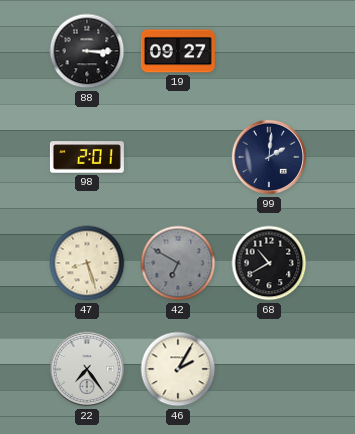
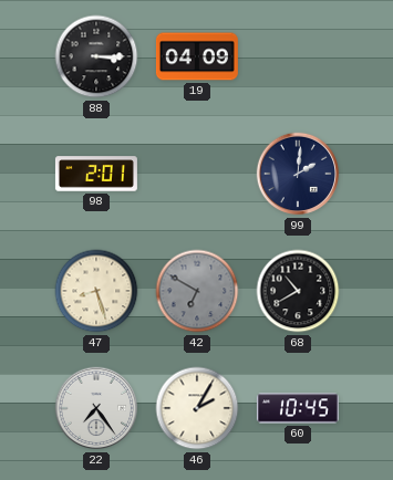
19: 09:27 -> 04:09
60: none -> 10:45
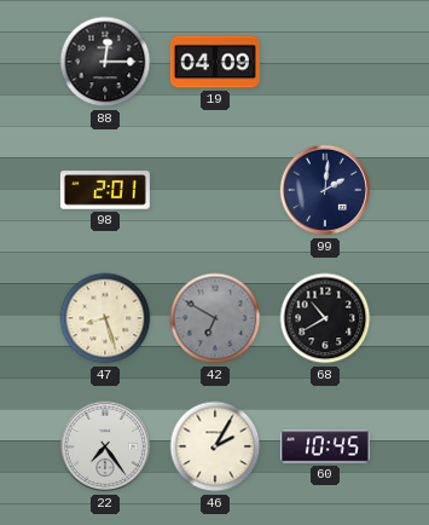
88: 3:15 -> 12:15
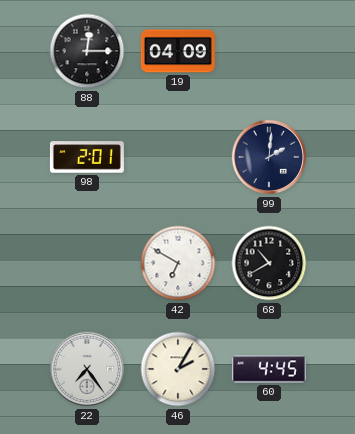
47: 8:27 -> none
42 dial: grey -> white
60: 10:45 -> 4:45
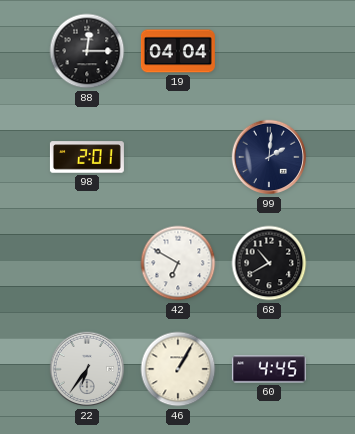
19: 04:09 -> 04:04
22: 7:24 -> 6:36
46: 2:05 -> 1:05
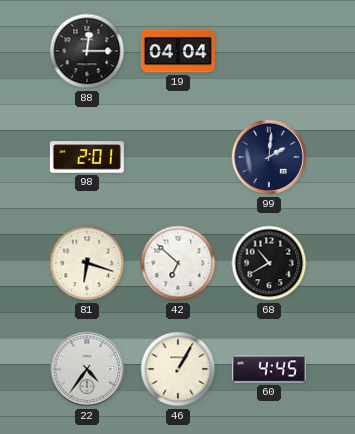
81: none -> 6:18
42: 6:50 -> 6:52
22: 6:36 -> 4:36
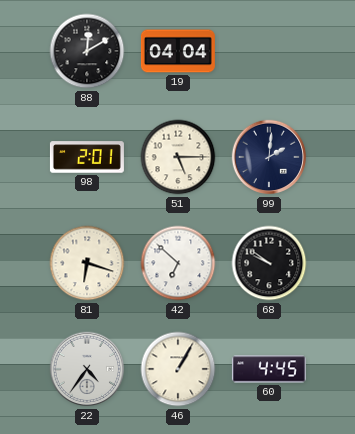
88: 12:15 -> 12:10
51: none -> 5:15
68: 10:40 -> 9:51
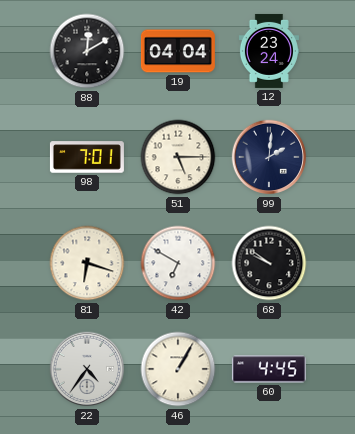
12: none -> 23:24
98: 2:01 -> 7:01
42: 6:52 -> 6:50
